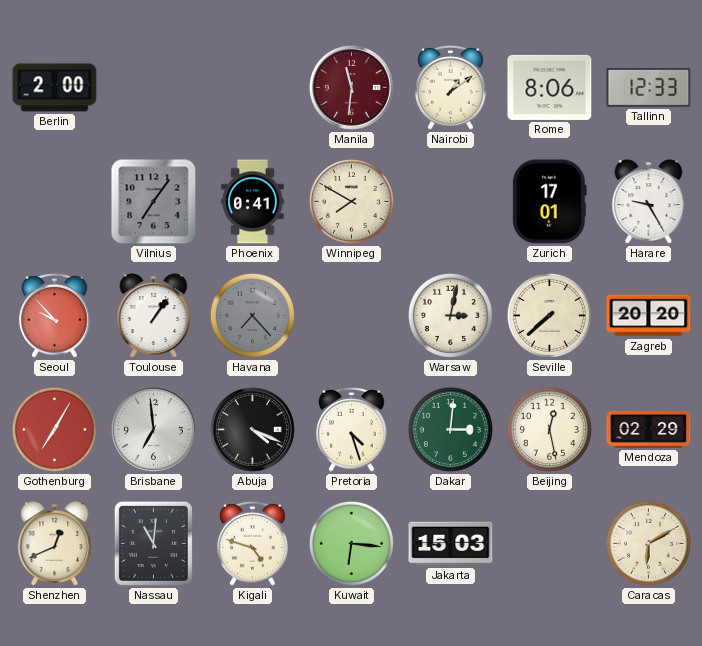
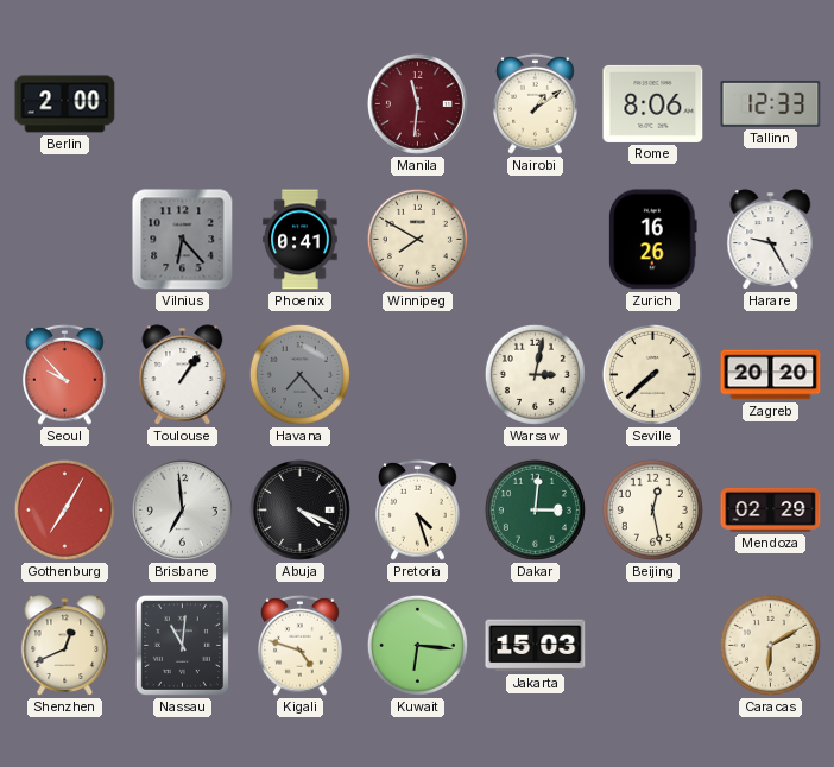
Vilnius: 7:06 -> 6:23
Zurich: 17:01 -> 16:26
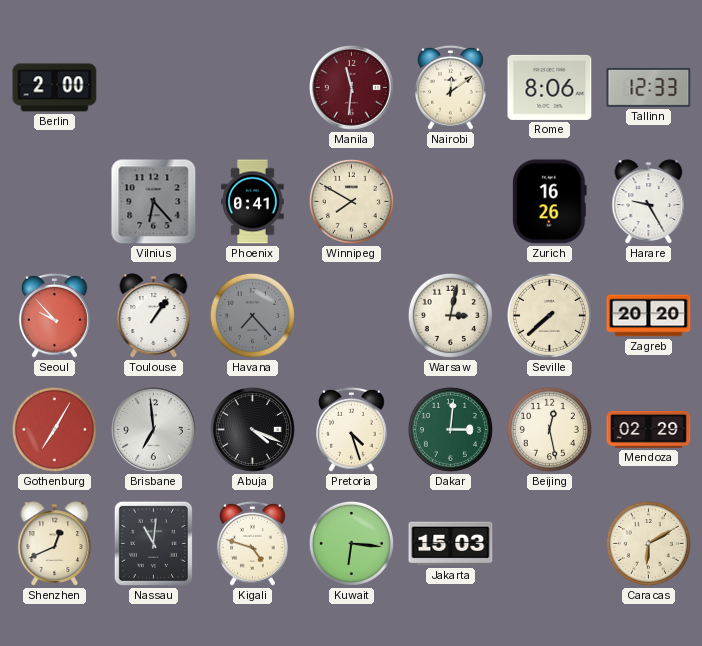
Nairobi: 1:09 -> 12:09
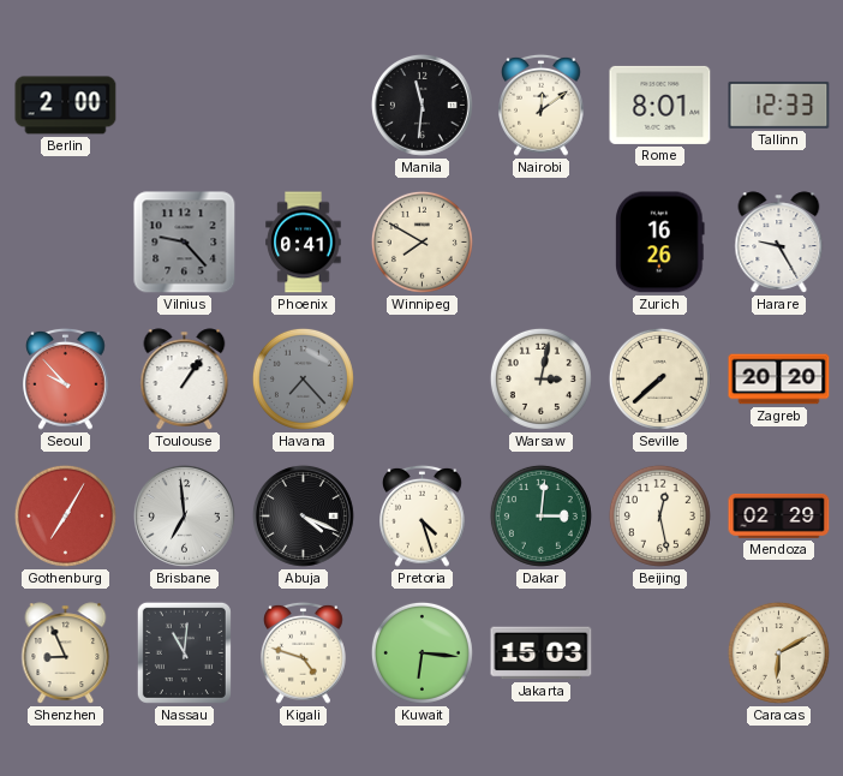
Manila dial: burgundy -> black
Rome: 8:06 -> 8:01
Vilnius: 6:23 -> 9:23
Shenzhen: 12:41 -> 8:56
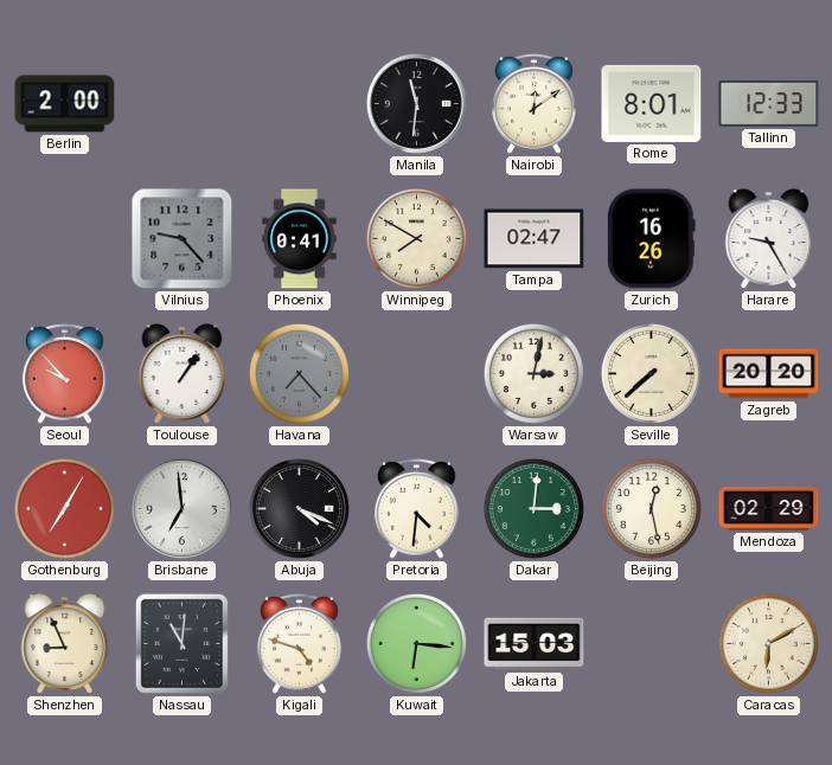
Tampa: none -> 02:47
Pretoria: 4:27 -> 4:31
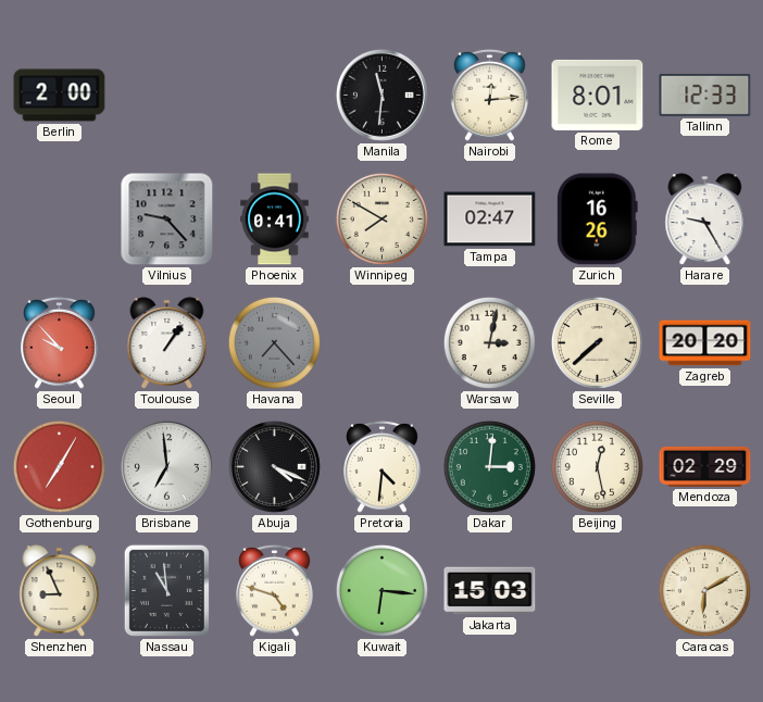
Nairobi: 12:09 -> 12:14
Nassau: 11:01 -> 10:59
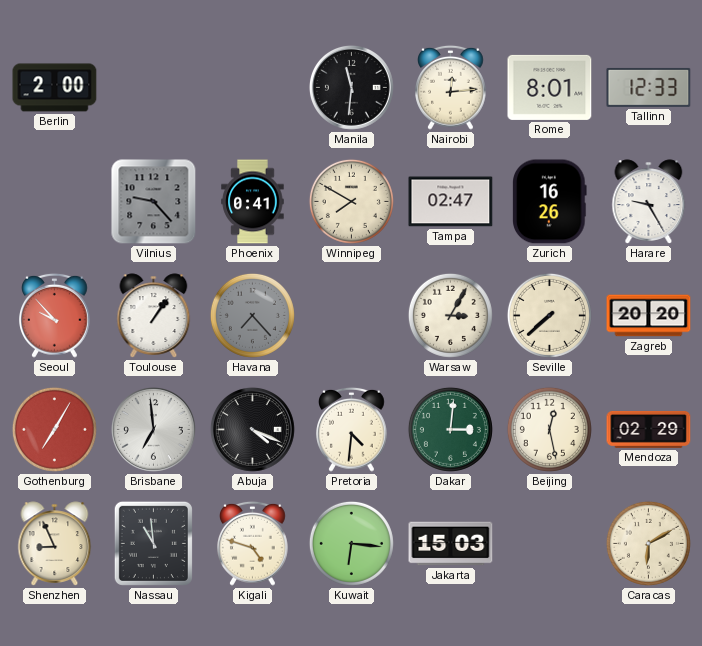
Warsaw: 3:02 -> 3:05
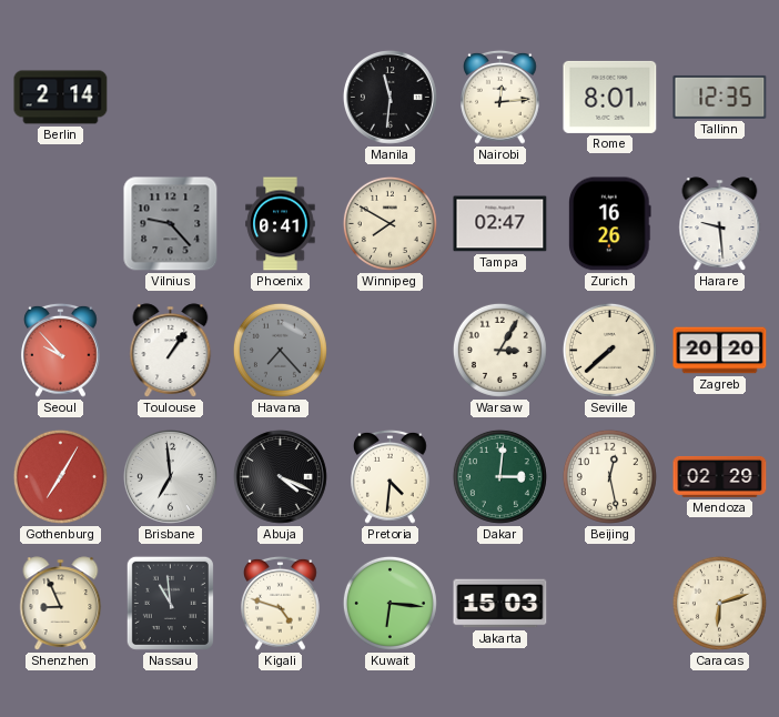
Berlin: 2:00 -> 2:14
Tallinn: 12:33 -> 12:35
Harare: 9:25 -> 9:29
Caracas: 6:10 -> 6:12
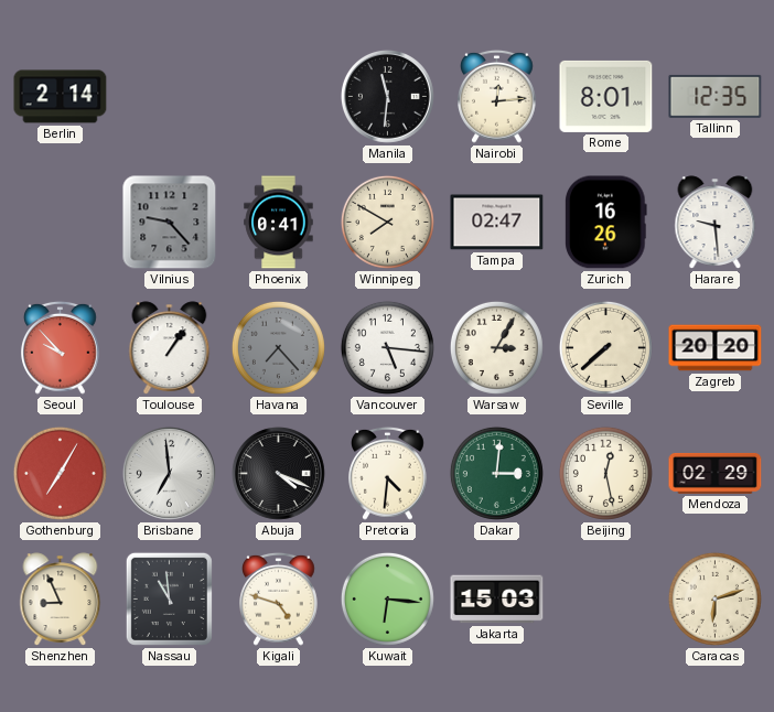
Vancouver: none -> 5:16
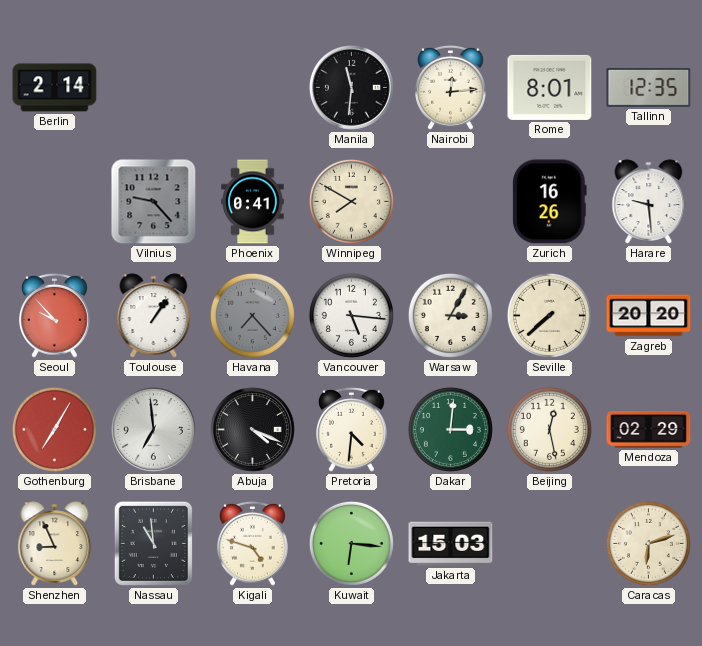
Tampa: 02:47 -> none
